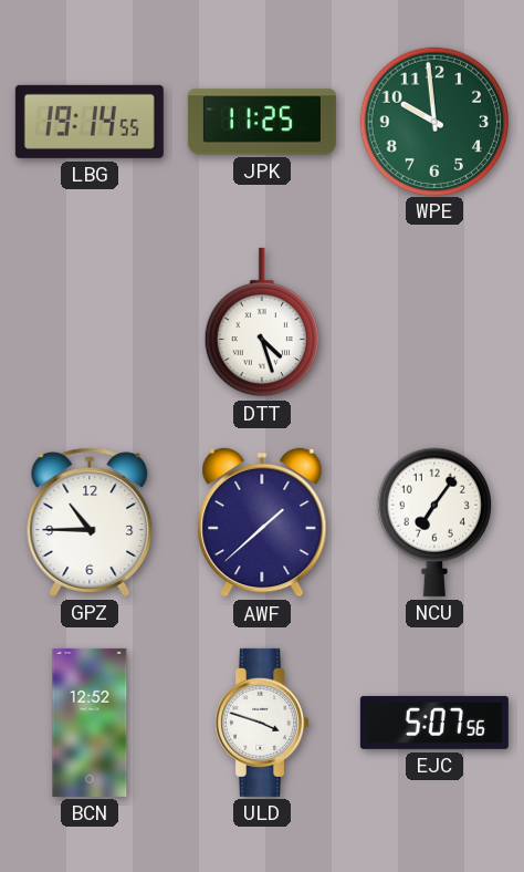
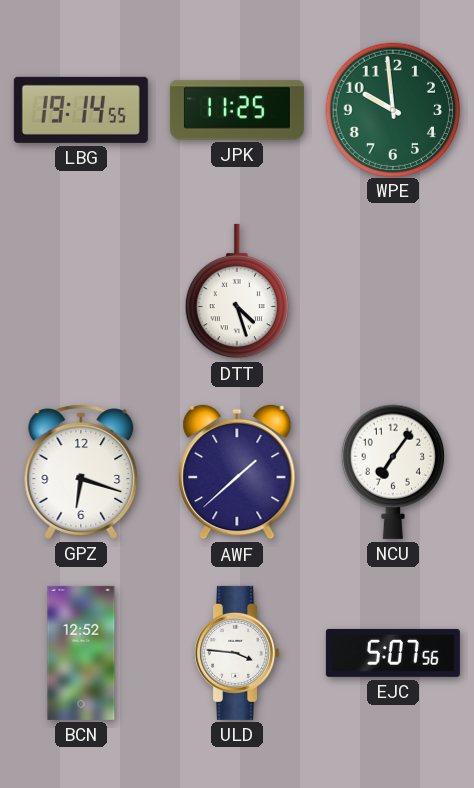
GPZ: 10:45 -> 6:18
ULD: 3:48 -> 3:46
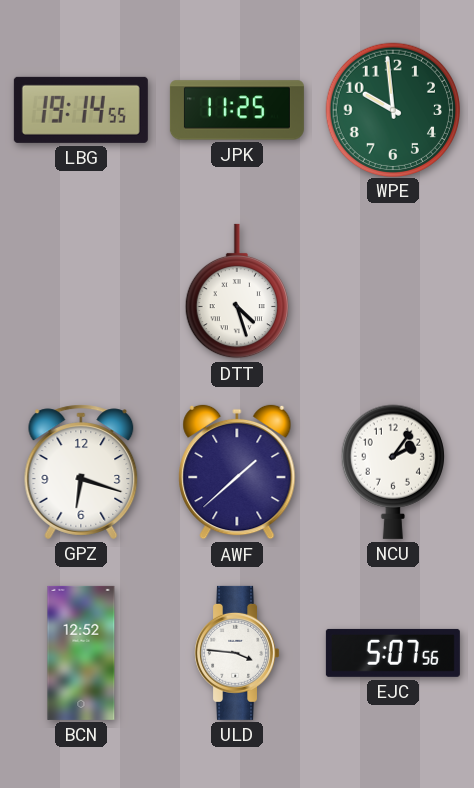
NCU: 7:06 -> 2:06
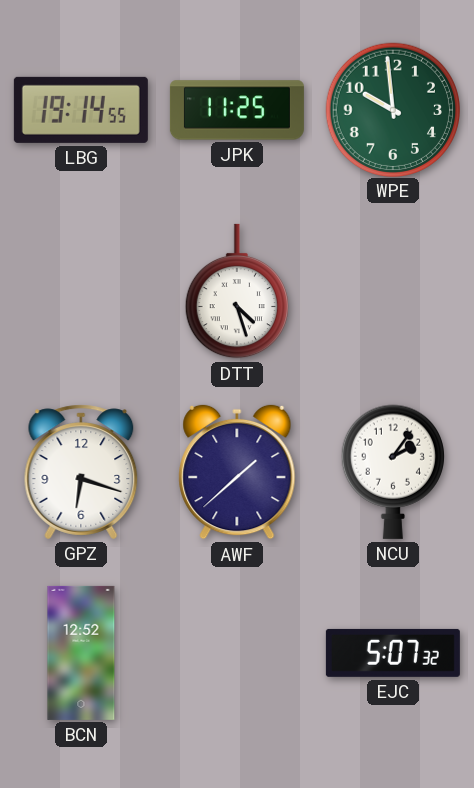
ULD: 3:46 -> none
EJC: 5:07:56 -> 5:07:32
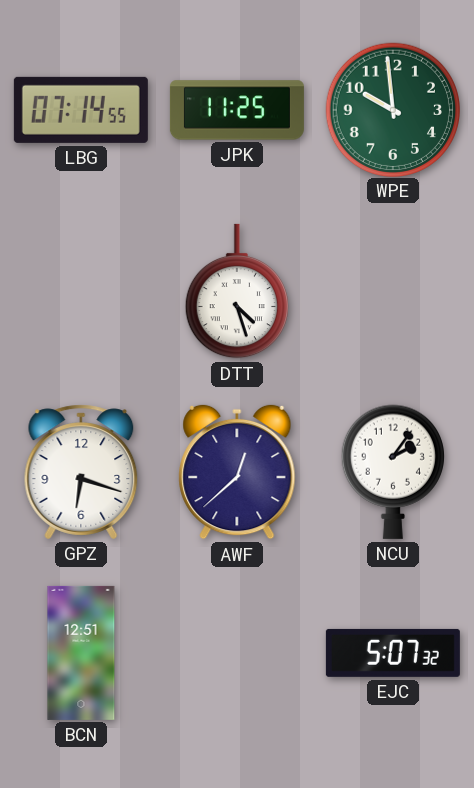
LBG: 19:14 -> 07:14
AWF: 1:38 -> 12:38
BCN: 12:52 -> 12:51
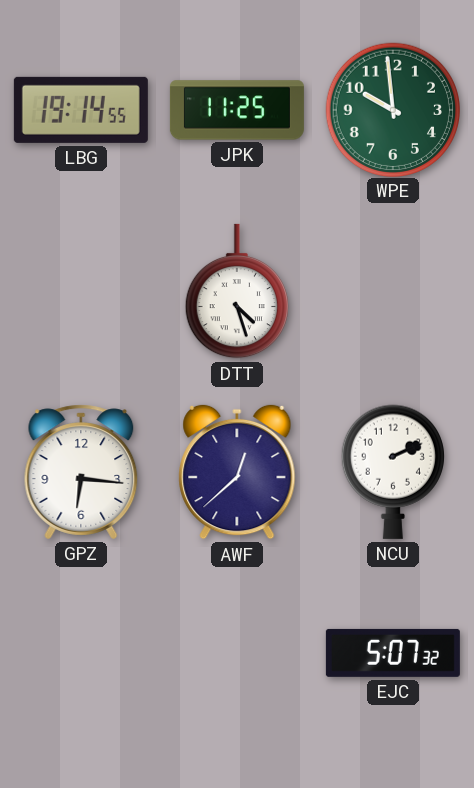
LBG: 07:14 -> 19:14
GPZ: 6:18 -> 6:16
NCU: 2:06 -> 2:11
BCN: 12:51 -> none
